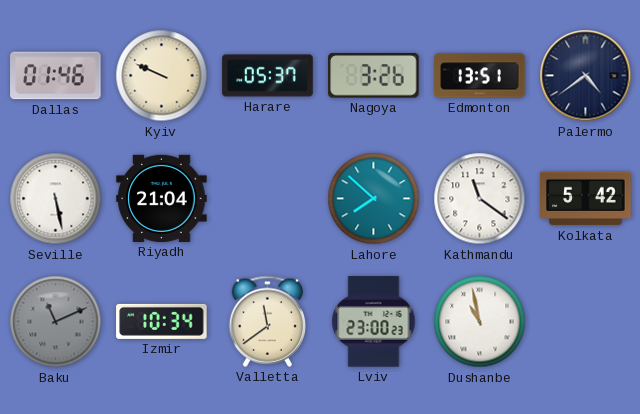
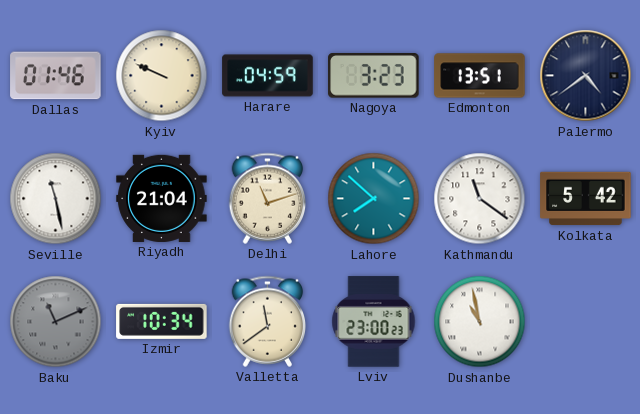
Harare: 05:37 -> 04:59
Nagoya: 3:26 -> 3:23
Seville: 5:28 -> 11:28
Delhi: none -> 11:12
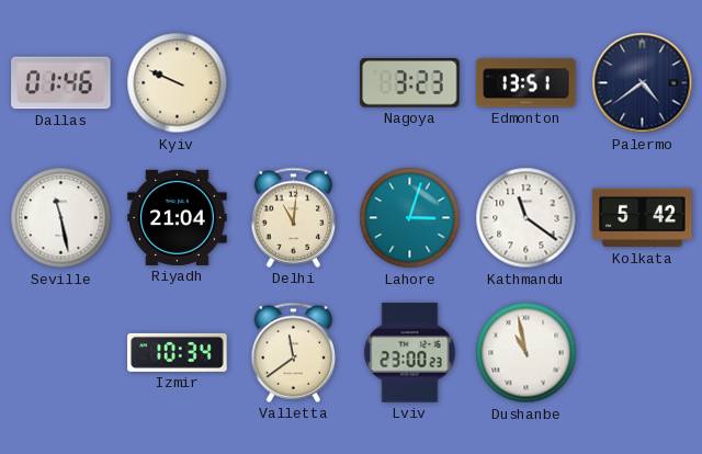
Harare: 04:59 -> none
Delhi: 11:12 -> 11:01
Lahore: 7:52 -> 3:03
Baku: 11:11 -> none
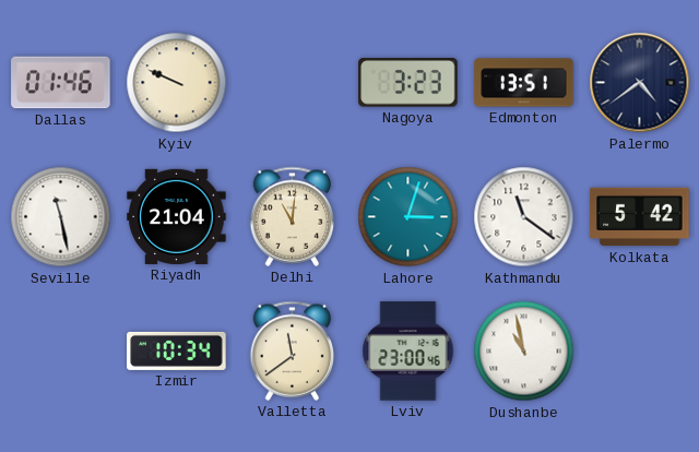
Lviv: 23:00:23 -> 23:00:46
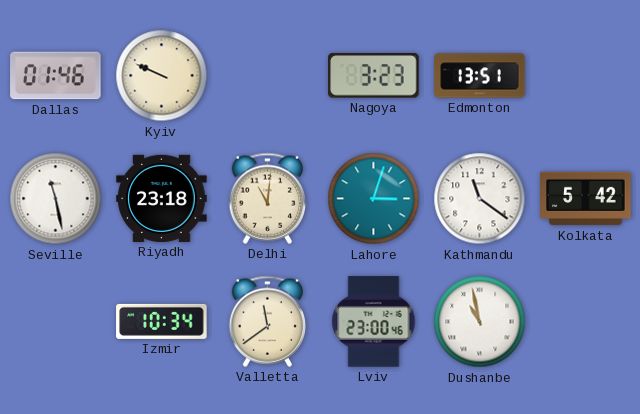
Palermo: 4:39 -> none
Riyadh: 21:04 -> 23:18
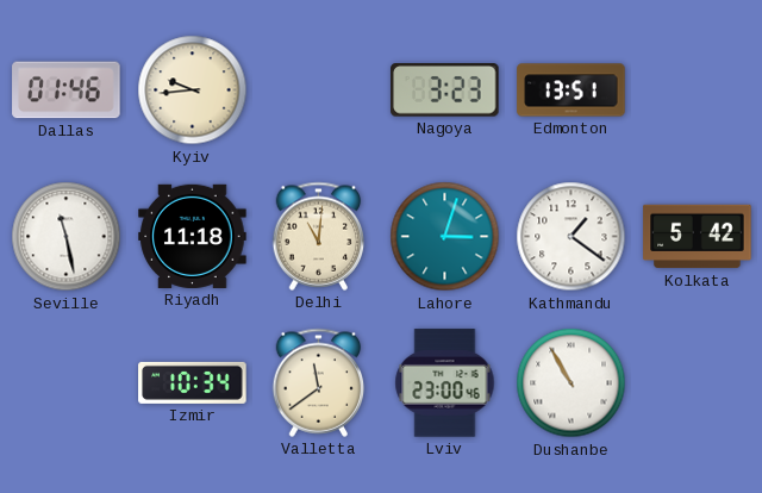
Kyiv: 9:49 -> 9:44
Riyadh: 23:18 -> 11:18
Kathmandu: 11:21 -> 1:21
Dushanbe: 10:58 -> 10:55
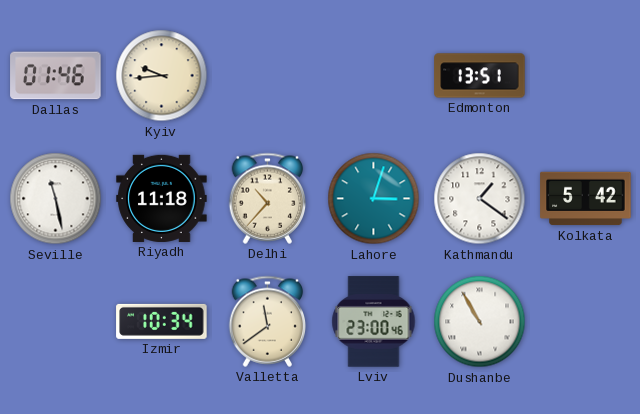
Nagoya: 3:23 -> none
Delhi: 11:01 -> 10:37
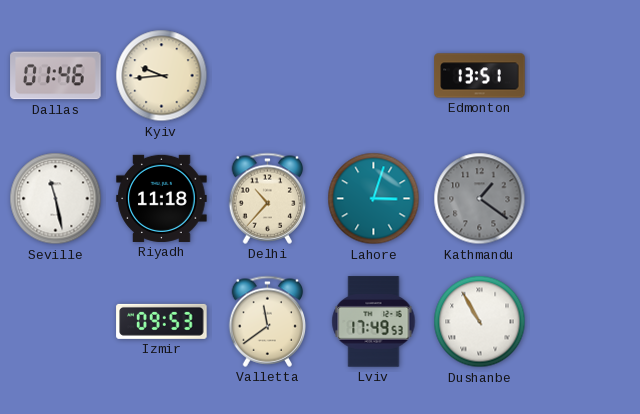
Kathmandu dial: white -> grey
Kolkata: 5:42 -> none
Izmir: 10:34 -> 09:53
Lviv: 23:00 -> 17:49
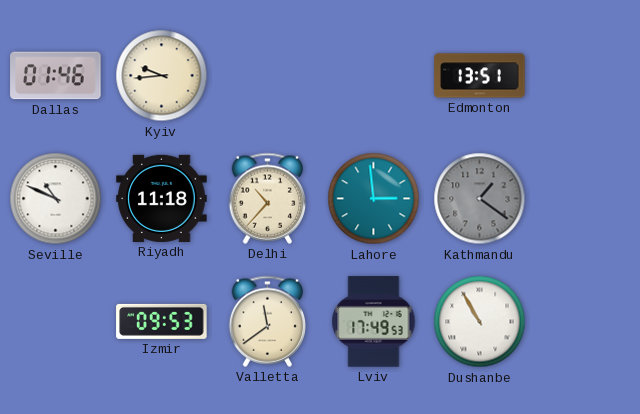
Seville: 11:28 -> 10:49
Lahore: 3:03 -> 2:59
